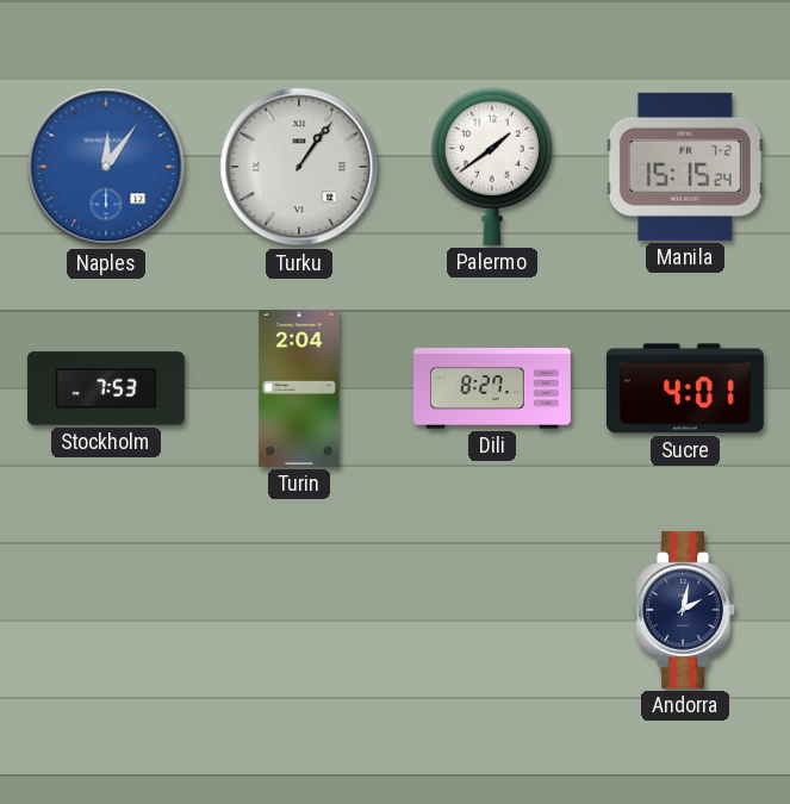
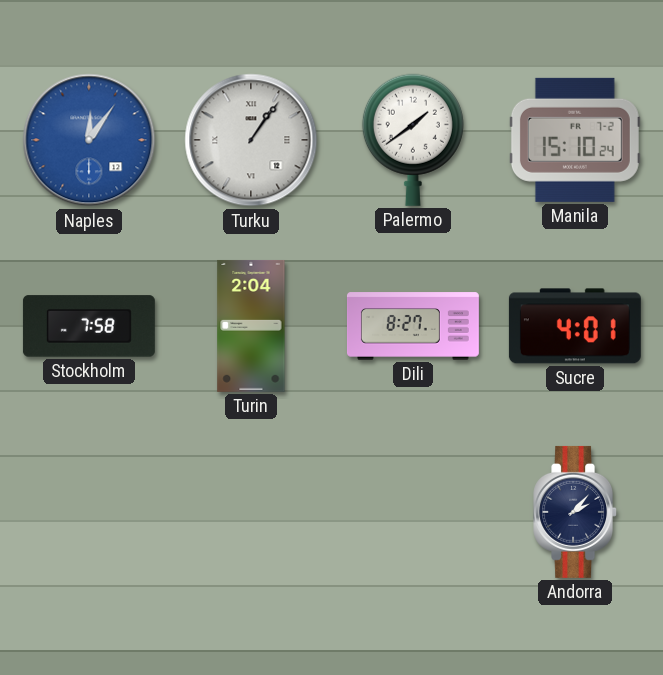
Manila: 15:15 -> 15:10
Stockholm: 7:53 -> 7:58
Andorra: 2:02 -> 2:07
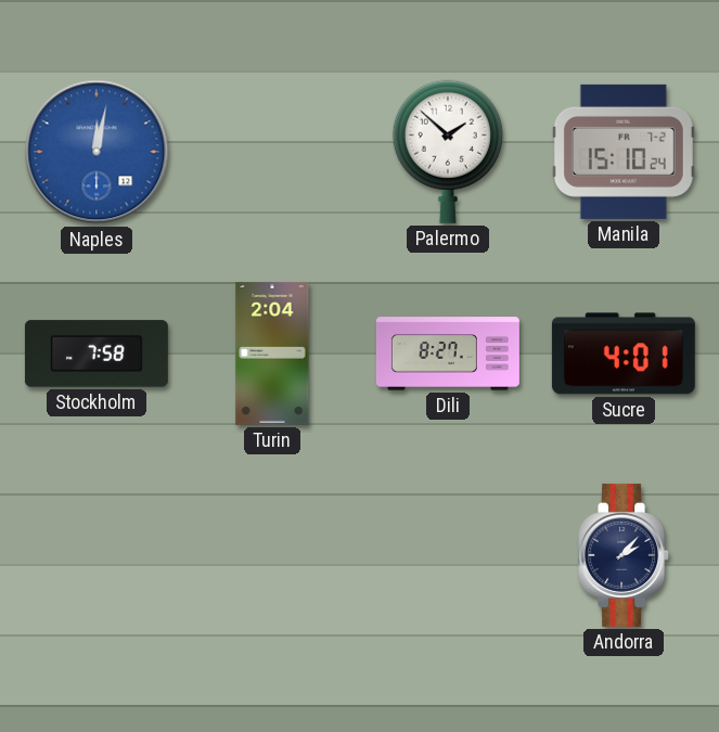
Naples: 12:06 -> 12:02
Turku: 1:06 -> none
Palermo: 1:39 -> 1:52
